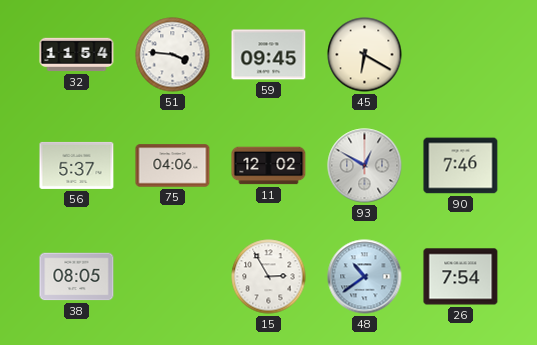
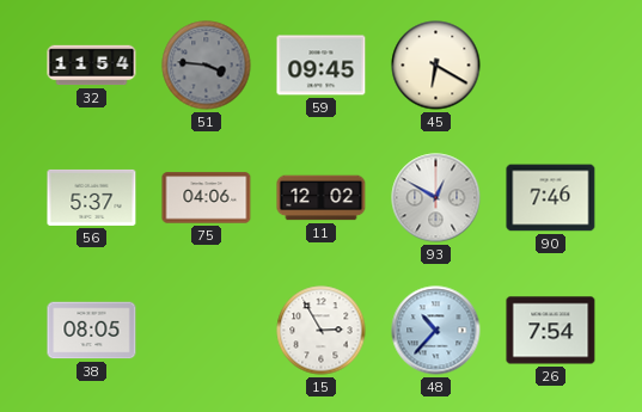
51 dial: white -> grey
48: 10:39 -> 10:37
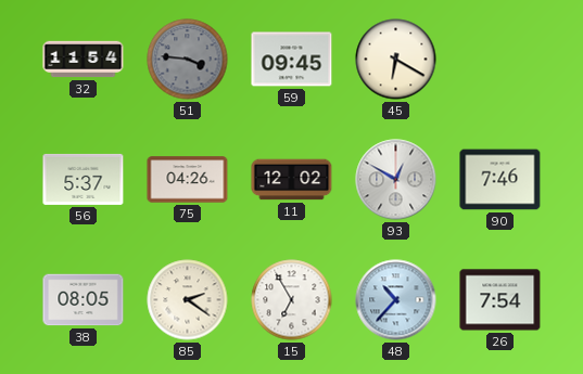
75: 04:06 -> 04:26
85: none -> 2:21
15: 2:55 -> 6:55
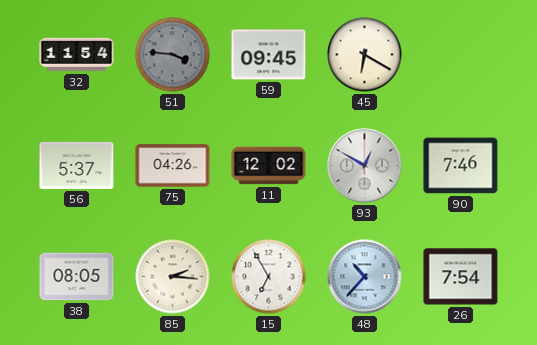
85: 2:21 -> 2:16
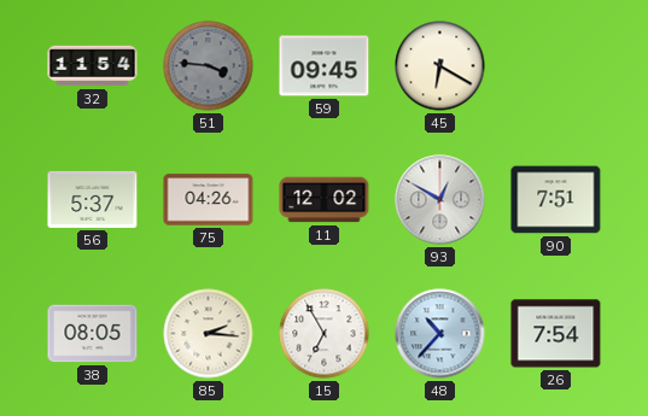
90: 7:46 -> 7:51
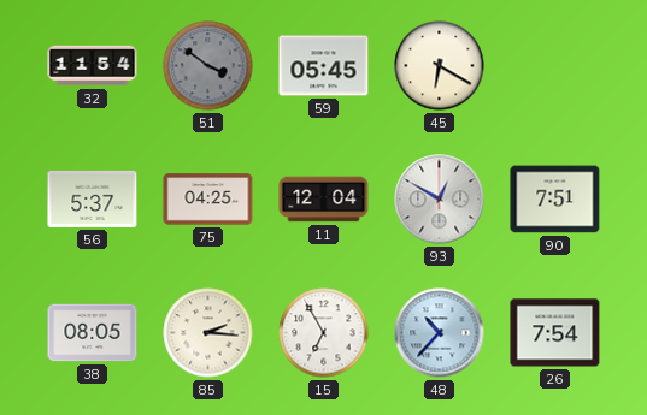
51: 3:46 -> 3:51
59: 09:45 -> 05:45
75: 04:26 -> 04:25
11: 12:02 -> 12:04
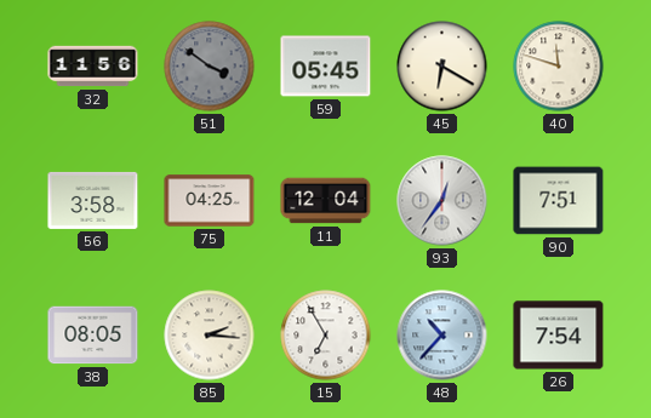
32: 11:54 -> 11:56
40: none -> 11:48
56: 5:37 -> 3:58
93: 12:50 -> 12:36
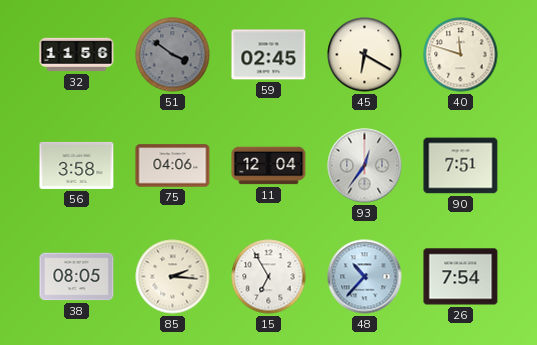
59: 05:45 -> 02:45
75: 04:25 -> 04:06
